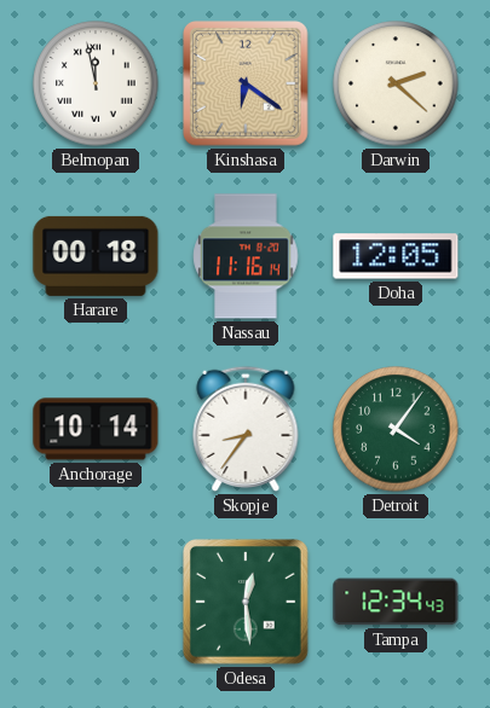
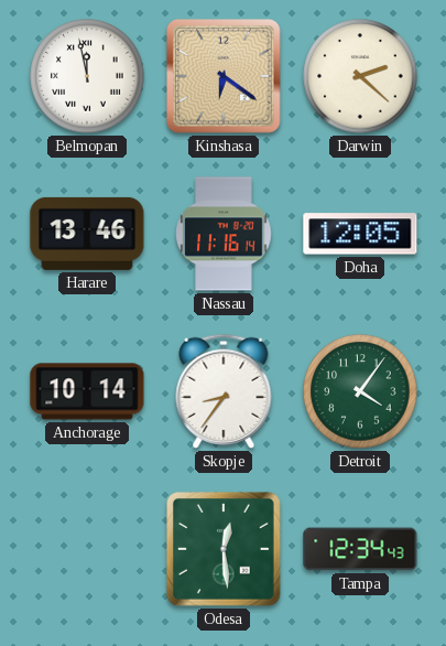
Harare: 00:18 -> 13:46
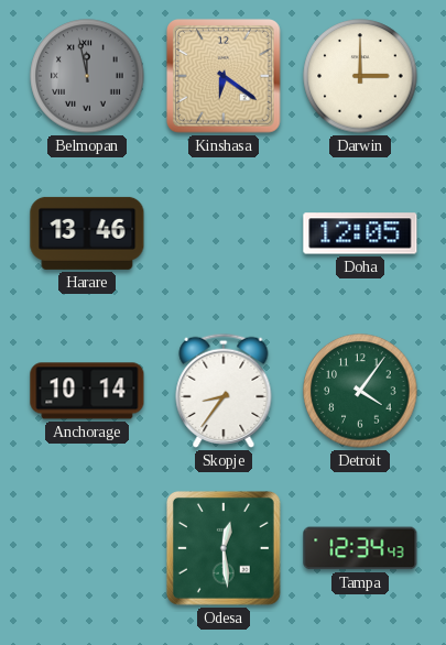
Belmopan dial: white -> grey
Darwin: 2:22 -> 3:00
Nassau: 11:16 -> none
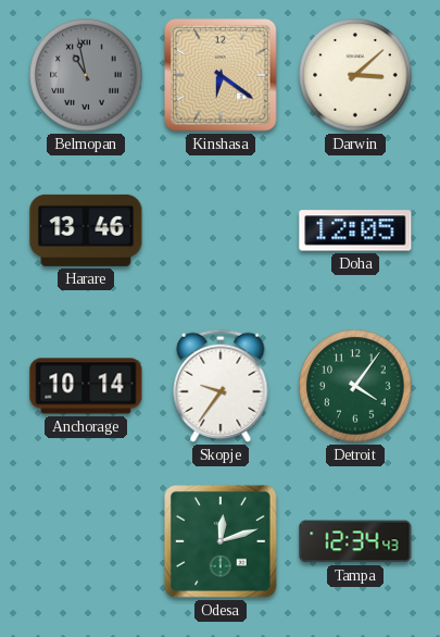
Belmopan: 11:58 -> 10:58
Darwin: 3:00 -> 3:08
Skopje: 8:36 -> 9:36
Odesa: 12:29 -> 12:12
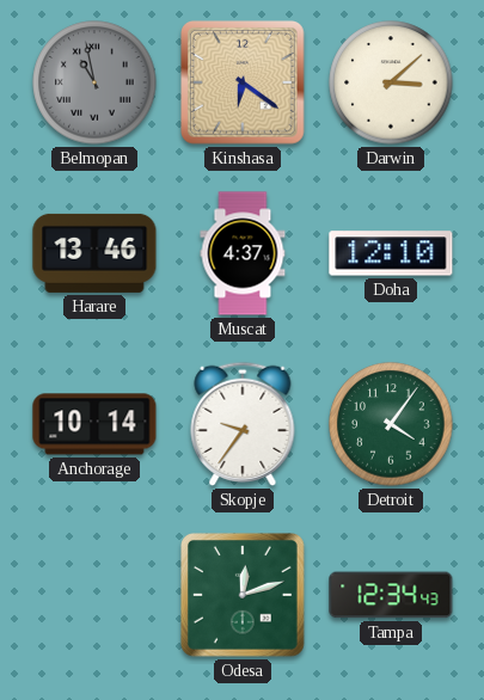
Muscat: none -> 4:37
Doha: 12:05 -> 12:10
